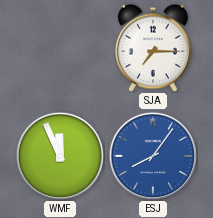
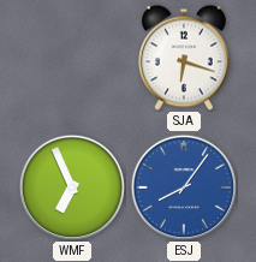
SJA: 7:15 -> 6:18
WMF: 11:56 -> 6:56
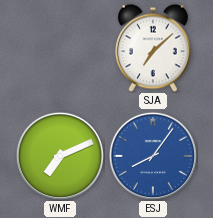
SJA: 6:18 -> 7:08
WMF: 6:56 -> 7:11
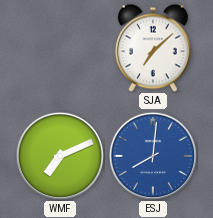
ESJ: 8:06 -> 8:01
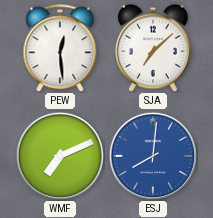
PEW: none -> 12:29
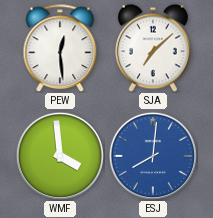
WMF: 7:11 -> 3:59
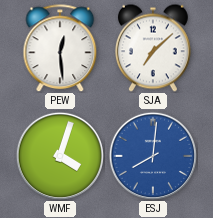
WMF: 3:59 -> 4:03
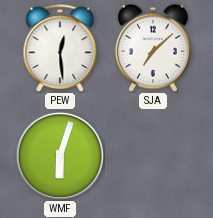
WMF: 4:03 -> 6:03
ESJ: 8:01 -> none
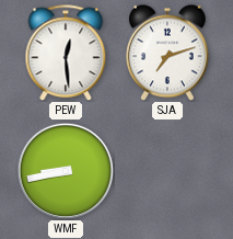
SJA: 7:08 -> 7:12
WMF: 6:03 -> 8:43
